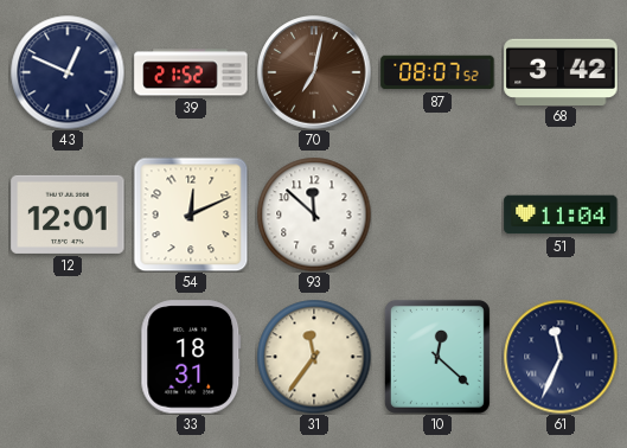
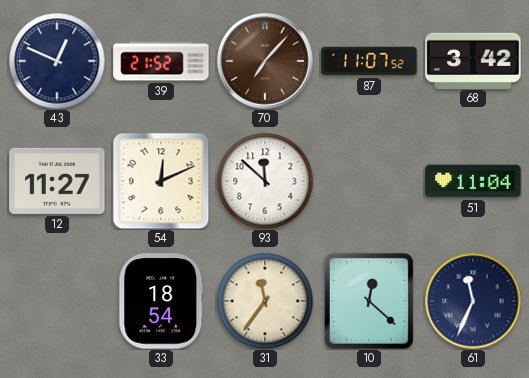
70: 7:02 -> 7:07
87: 08:07 -> 11:07
12: 12:01 -> 11:27
33: 18:31 -> 18:54
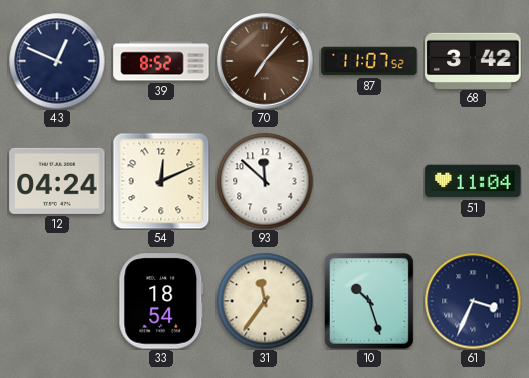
39: 21:52 -> 8:52
12: 11:27 -> 04:24
10: 12:22 -> 10:27
61: 11:34 -> 3:34
